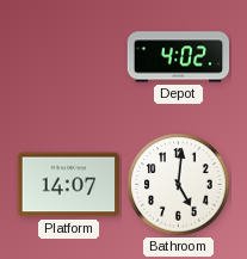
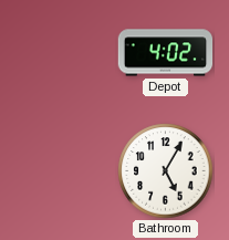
Platform: 14:07 -> none
Bathroom: 5:01 -> 5:05
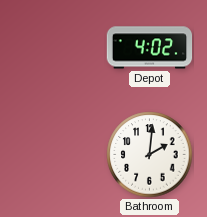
Bathroom: 5:05 -> 2:01
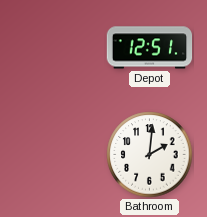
Depot: 4:02 -> 12:51
